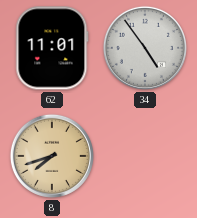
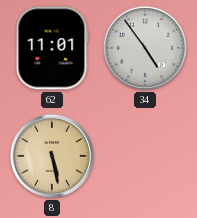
8: 7:42 -> 5:28
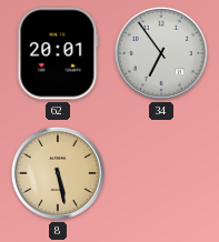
62: 11:01 -> 20:01
34: 4:54 -> 6:54
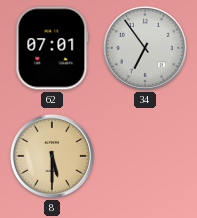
62: 20:01 -> 07:01
8: 5:28 -> 5:30
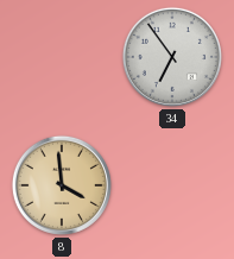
62: 07:01 -> none
8: 5:30 -> 3:59
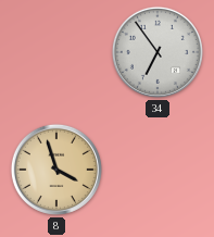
8: 3:59 -> 3:57
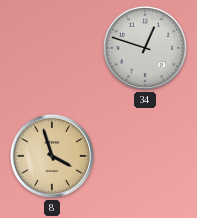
34: 6:54 -> 12:48
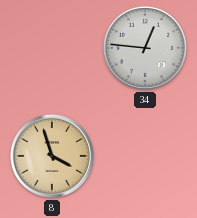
34: 12:48 -> 12:46
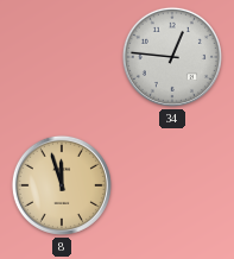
8: 3:57 -> 11:57
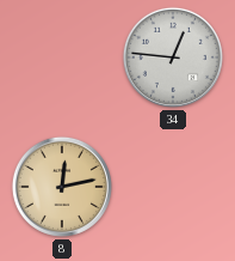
8: 11:57 -> 12:13
